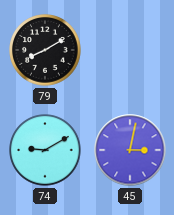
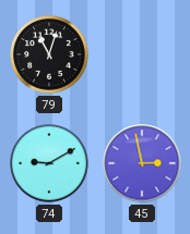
79: 8:10 -> 11:03
45: 3:02 -> 2:58
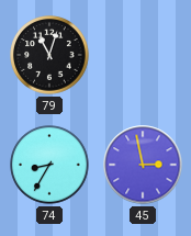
74: 9:10 -> 8:35
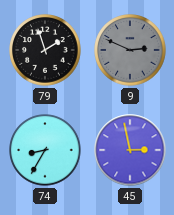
79: 11:03 -> 1:57
9: none -> 2:49
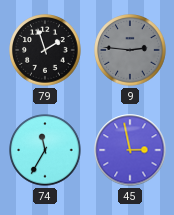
9: 2:49 -> 2:46
74: 8:35 -> 11:35
